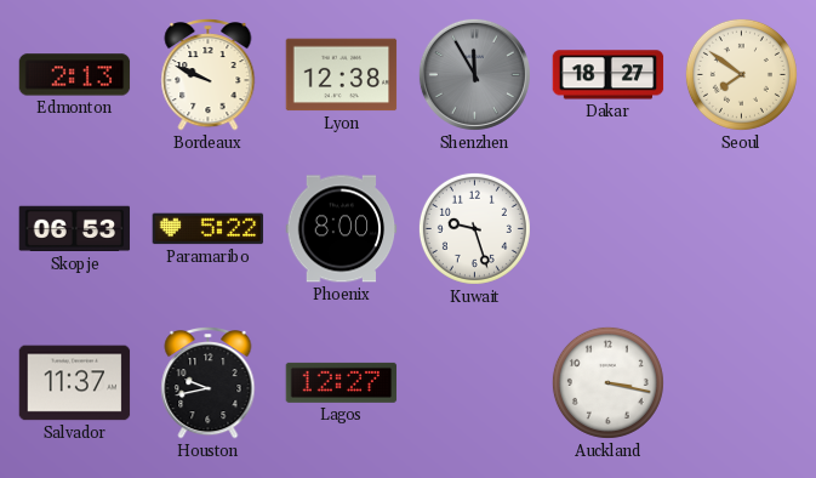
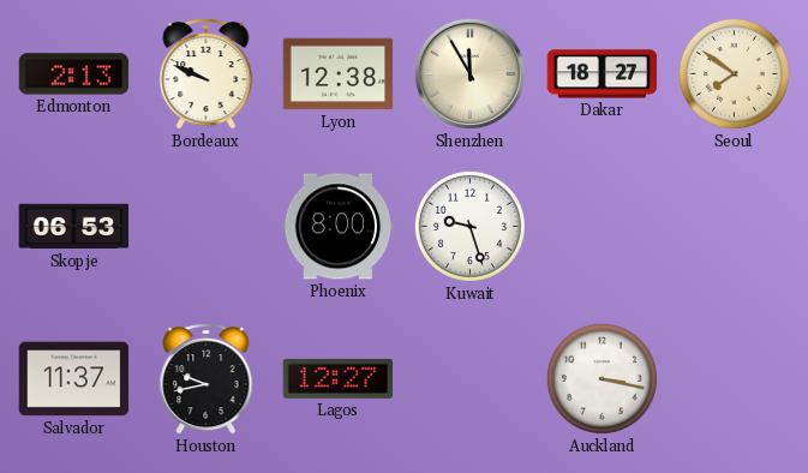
Shenzhen dial: grey -> cream
Paramaribo: 5:22 -> none
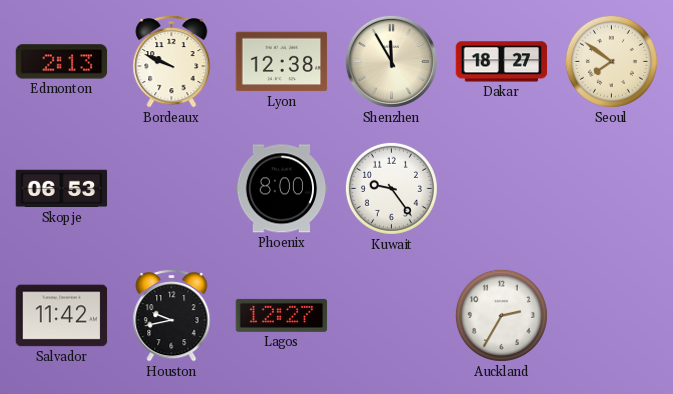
Kuwait: 9:27 -> 9:24
Salvador: 11:37 -> 11:42
Auckland: 3:17 -> 2:35
